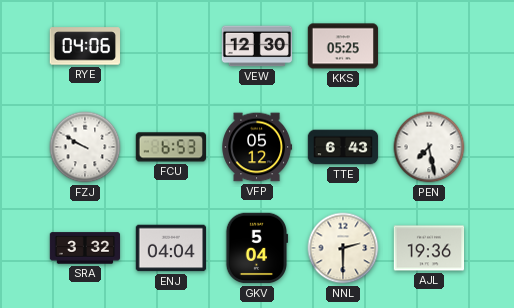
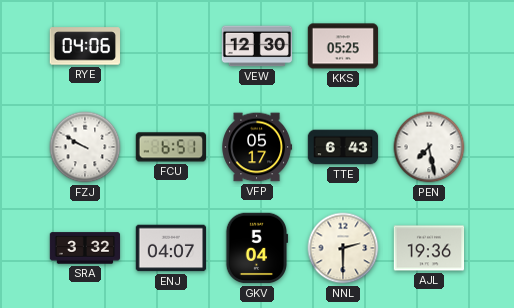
FCU: 6:53 -> 6:51
VFP: 05:12 -> 05:17
ENJ: 04:04 -> 04:07
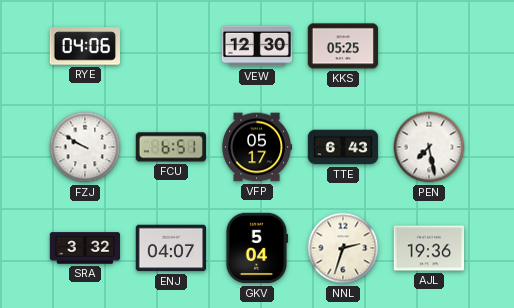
NNL: 2:30 -> 2:33
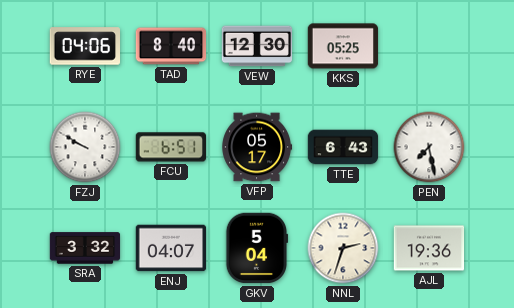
TAD: none -> 8:40
